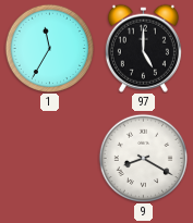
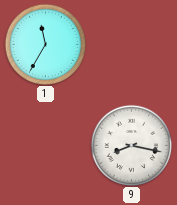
97: 5:00 -> none
9: 8:20 -> 8:17
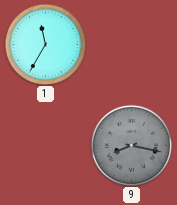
9 dial: white -> grey
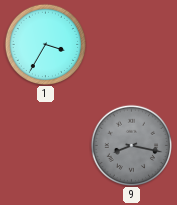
1: 11:35 -> 3:35
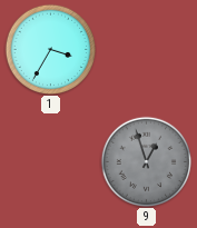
9: 8:17 -> 12:57
